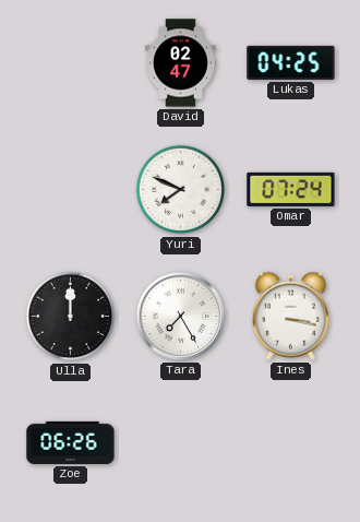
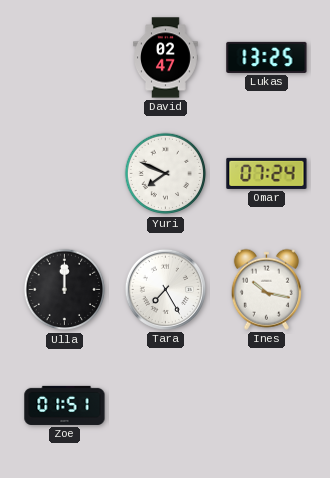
Lukas: 04:25 -> 13:25
Ines: 3:17 -> 10:17
Zoe: 06:26 -> 01:51
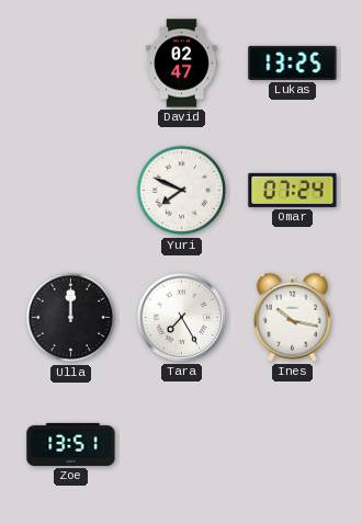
Zoe: 01:51 -> 13:51
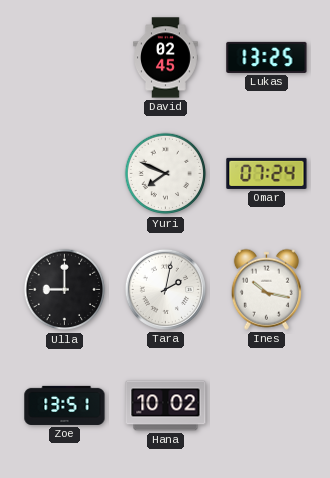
David: 02:47 -> 02:45
Ulla: 12:00 -> 9:00
Tara: 7:25 -> 2:02
Hana: none -> 10:02
